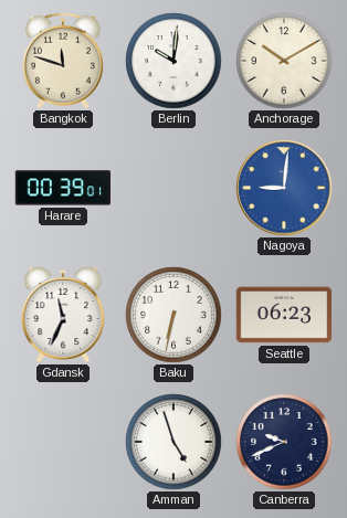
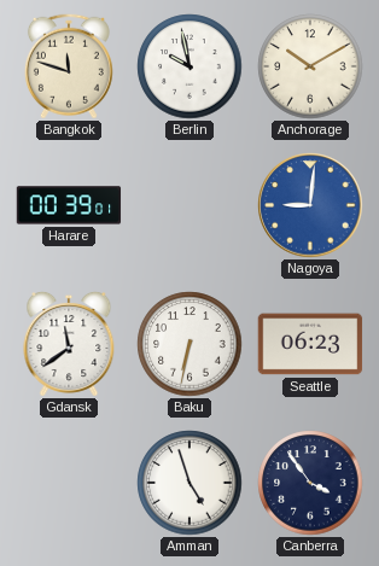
Berlin: 10:01 -> 9:58
Gdansk: 11:34 -> 11:39
Canberra: 9:41 -> 3:54
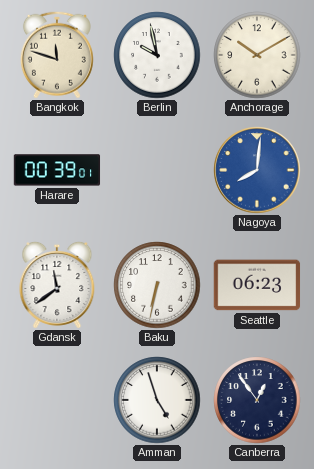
Nagoya: 9:01 -> 8:01
Canberra: 3:54 -> 12:54
